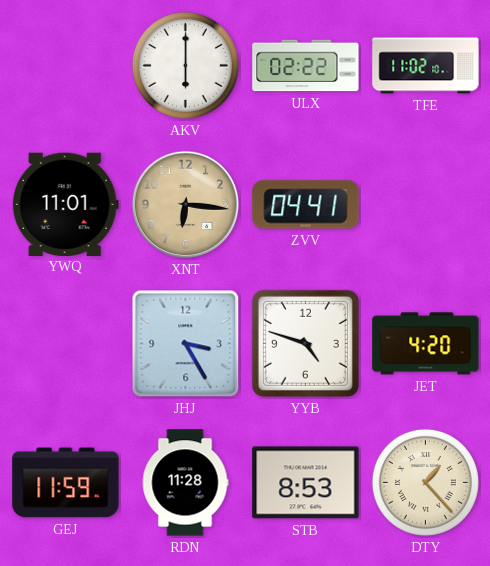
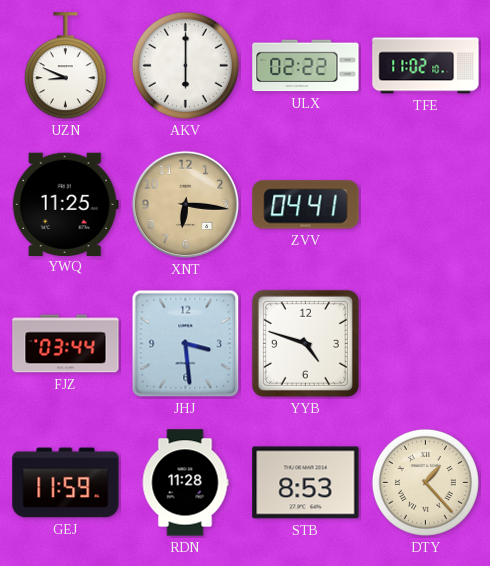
UZN: none -> 8:49
YWQ: 11:01 -> 11:25
FJZ: none -> 03:44
JHJ: 3:25 -> 3:29
JET: 4:20 -> none
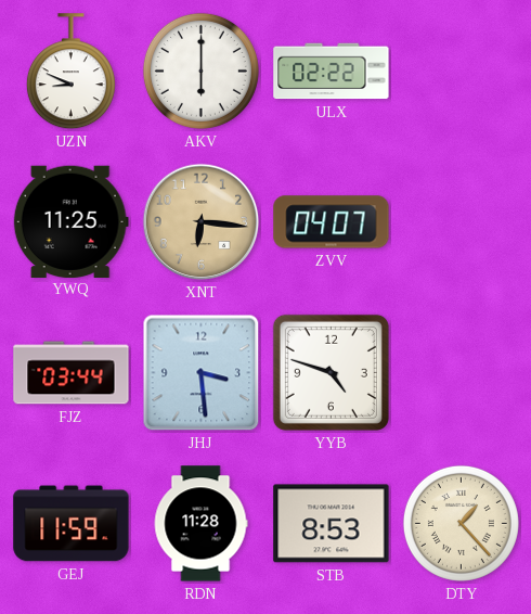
TFE: 11:02 -> none
ZVV: 04:41 -> 04:07
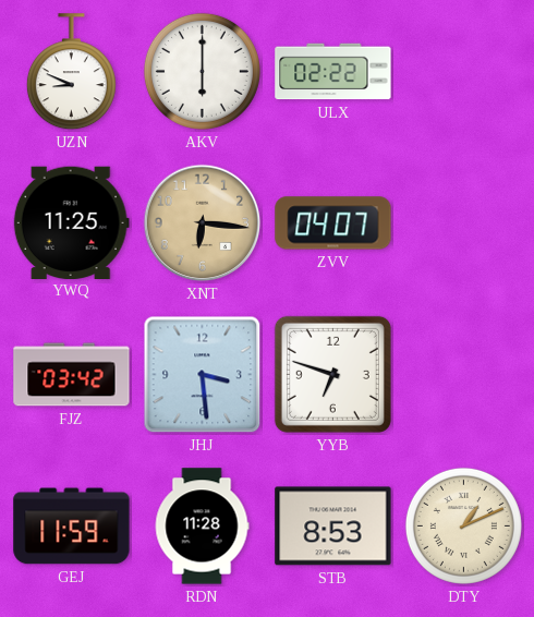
FJZ: 03:44 -> 03:42
YYB: 4:48 -> 6:48
DTY: 1:23 -> 1:11
